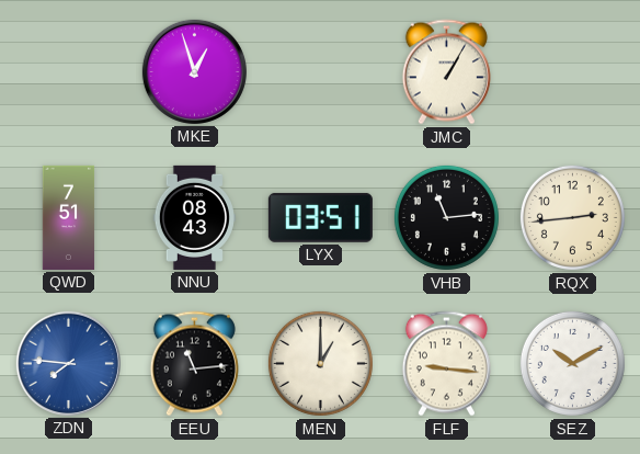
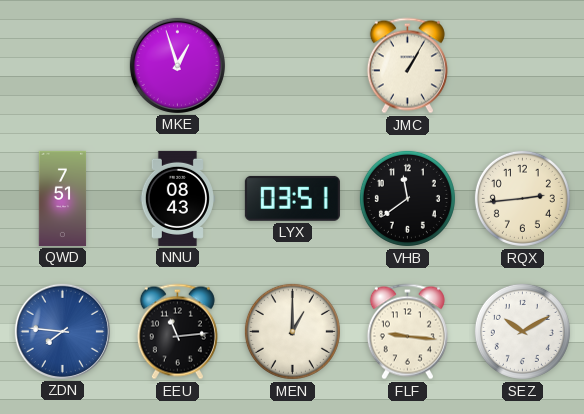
VHB: 11:14 -> 11:39
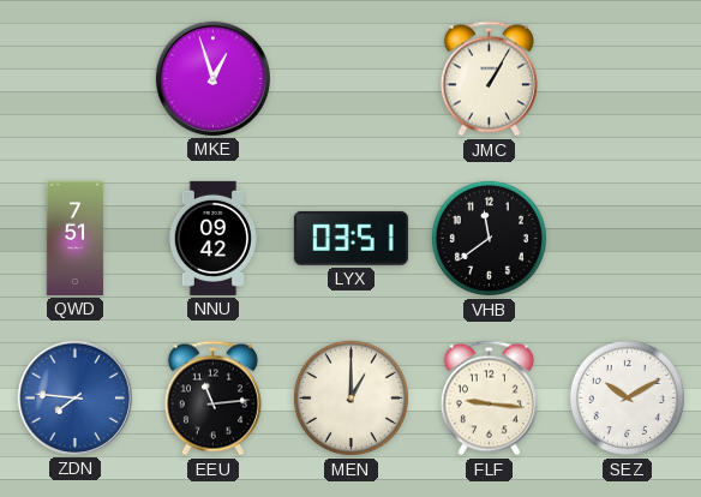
NNU: 08:43 -> 09:42
RQX: 2:44 -> none
